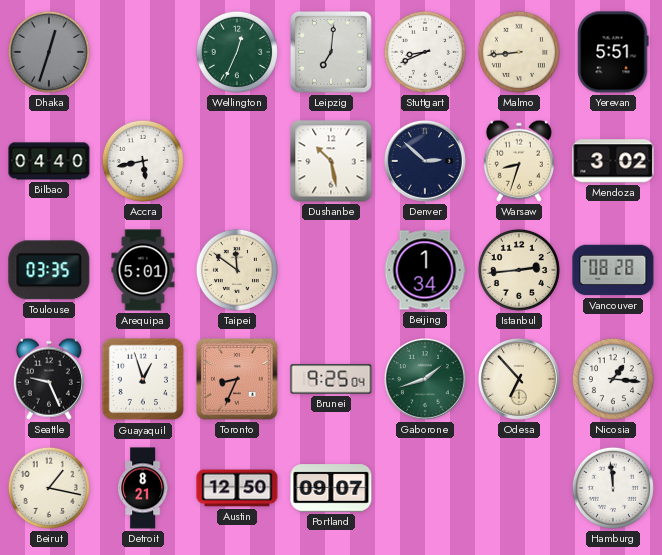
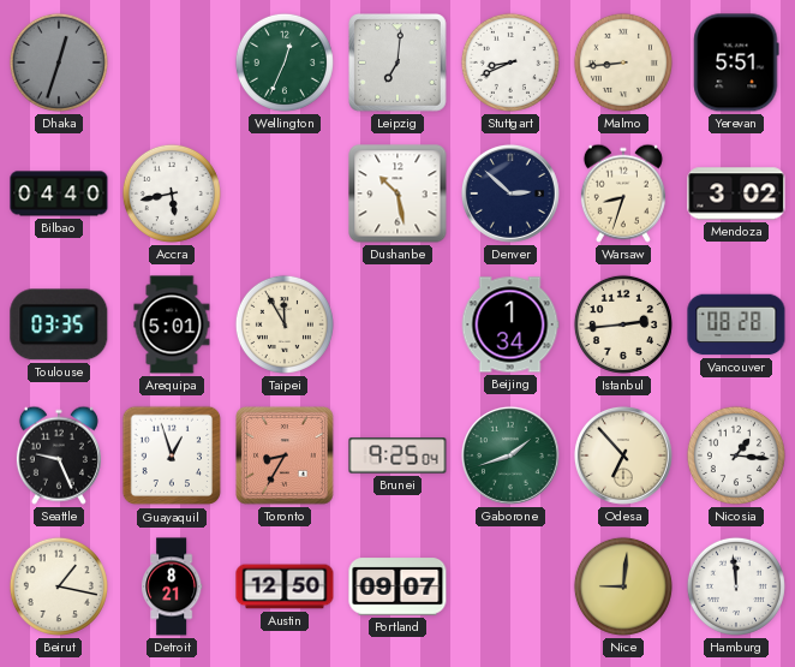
Taipei: 11:51 -> 11:55
Toronto: 8:34 -> 8:35
Nice: none -> 9:01
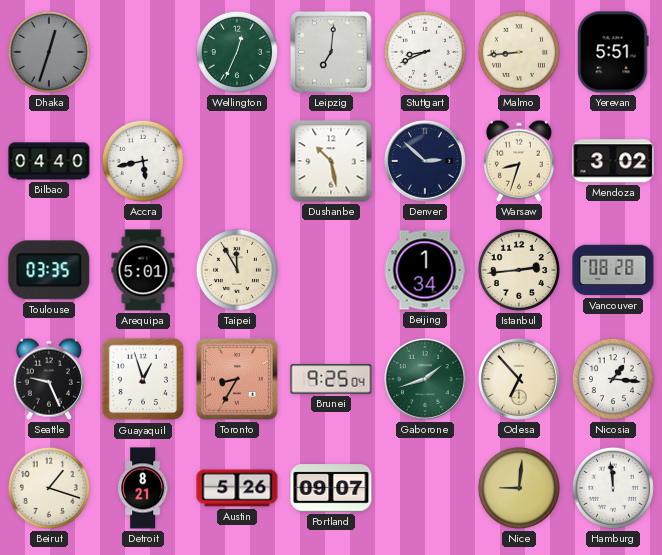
Beirut: 1:17 -> 1:18
Austin: 12:50 -> 5:26
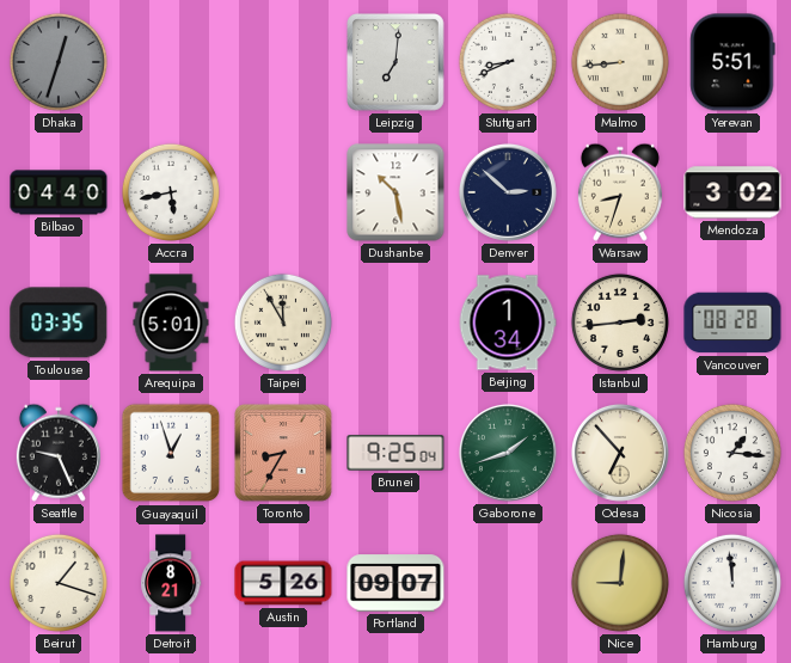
Wellington: 12:34 -> none
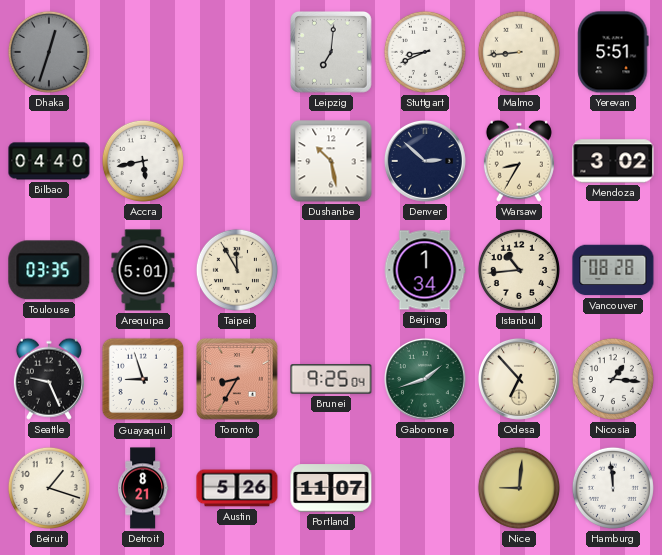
Warsaw: 8:33 -> 8:35
Istanbul: 2:44 -> 10:44
Guayaquil: 12:57 -> 8:57
Portland: 09:07 -> 11:07
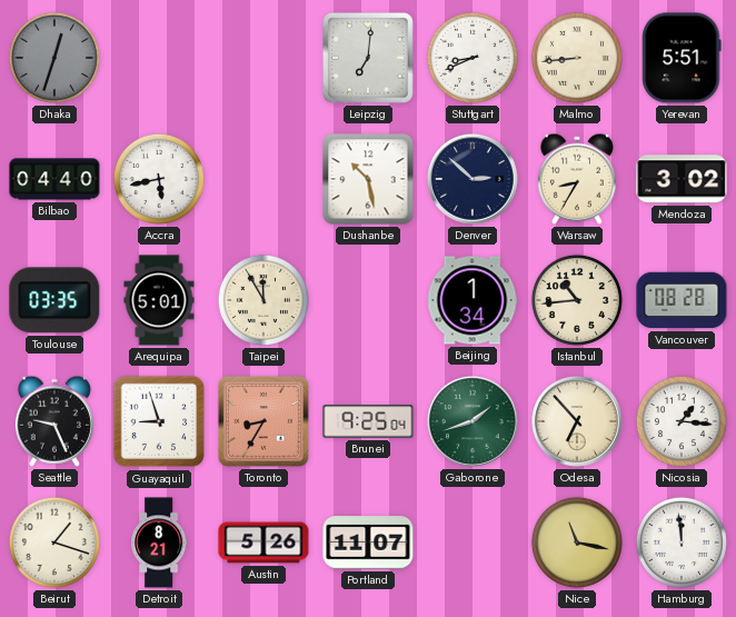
Nice: 9:01 -> 11:17
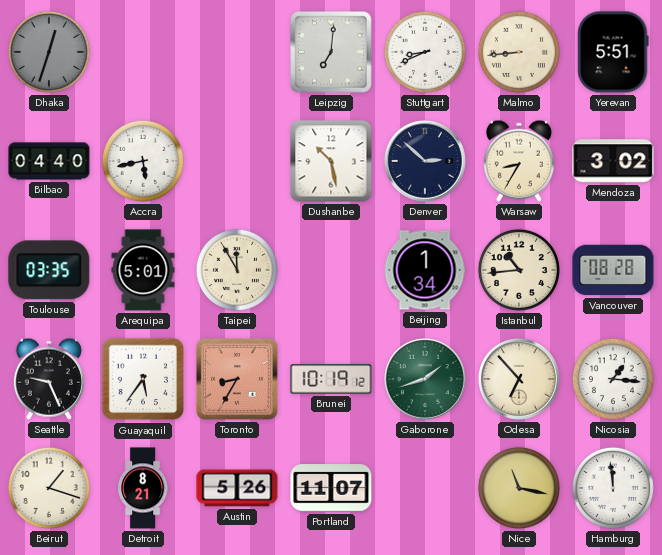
Guayaquil: 8:57 -> 5:36
Brunei: 9:25 -> 10:19
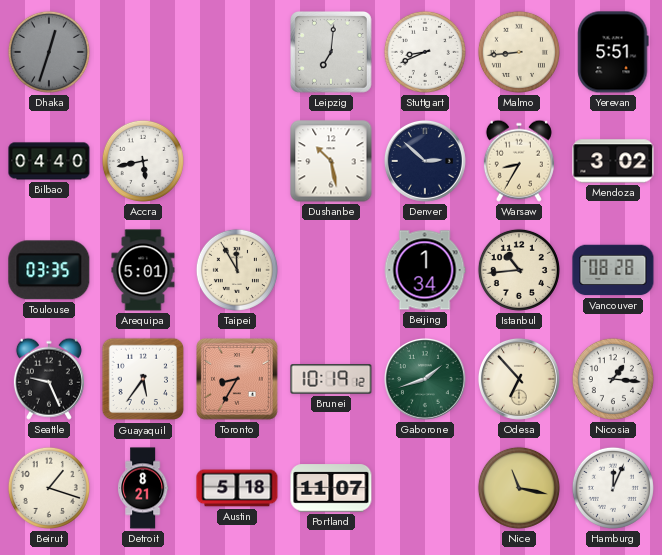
Austin: 5:26 -> 5:18
Hamburg: 11:59 -> 12:04
